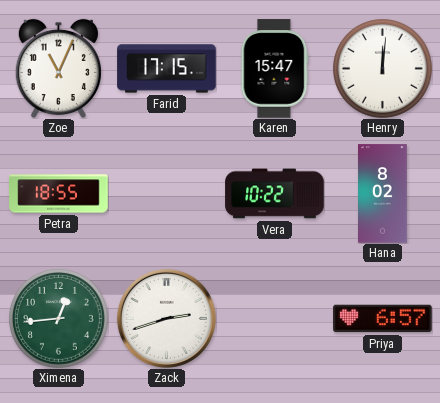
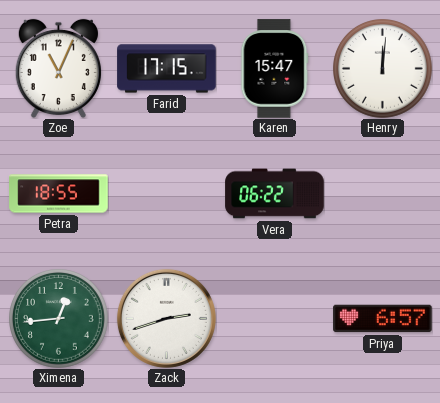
Vera: 10:22 -> 06:22
Hana: 8:02 -> none
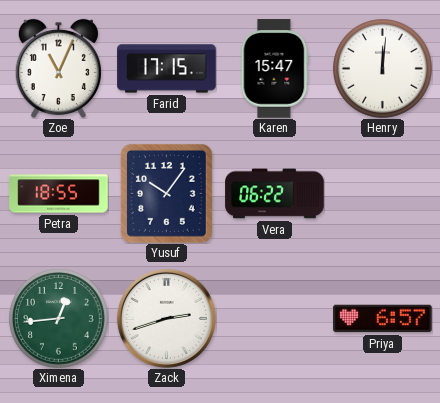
Yusuf: none -> 10:06
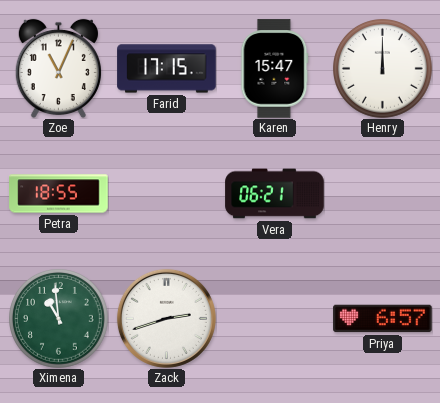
Henry: 12:01 -> 12:00
Yusuf: 10:06 -> none
Vera: 06:22 -> 06:21
Ximena: 12:44 -> 10:59
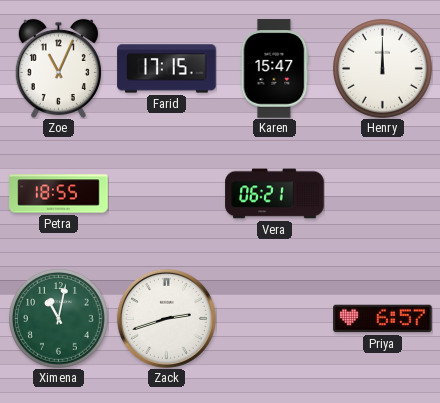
Ximena: 10:59 -> 11:02
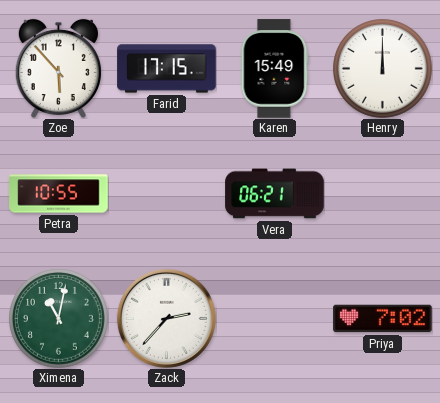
Zoe: 11:04 -> 5:53
Karen: 15:47 -> 15:49
Petra: 18:55 -> 10:55
Zack: 2:42 -> 2:37
Priya: 6:57 -> 7:02
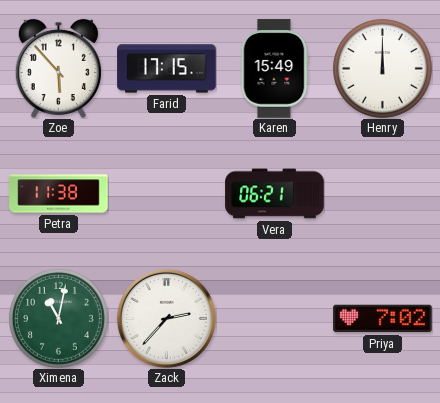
Petra: 10:55 -> 11:38
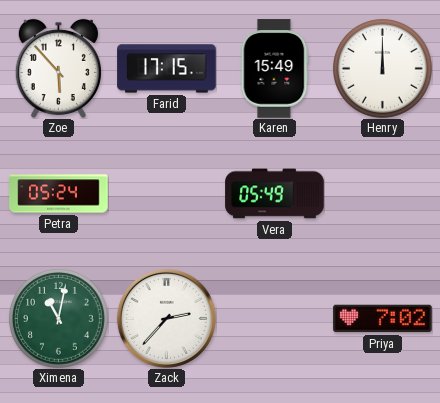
Petra: 11:38 -> 05:24
Vera: 06:21 -> 05:49
